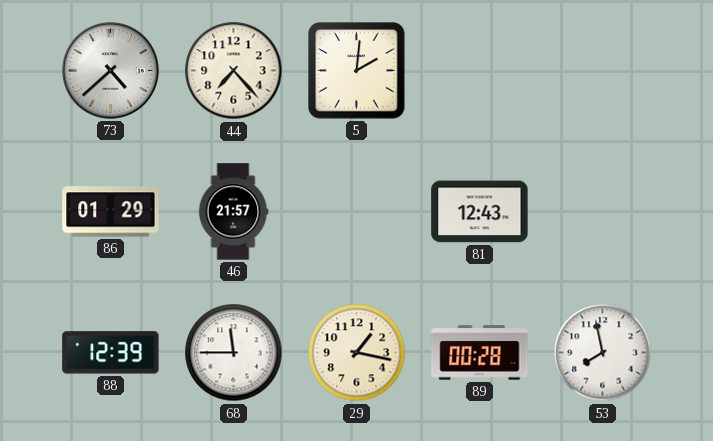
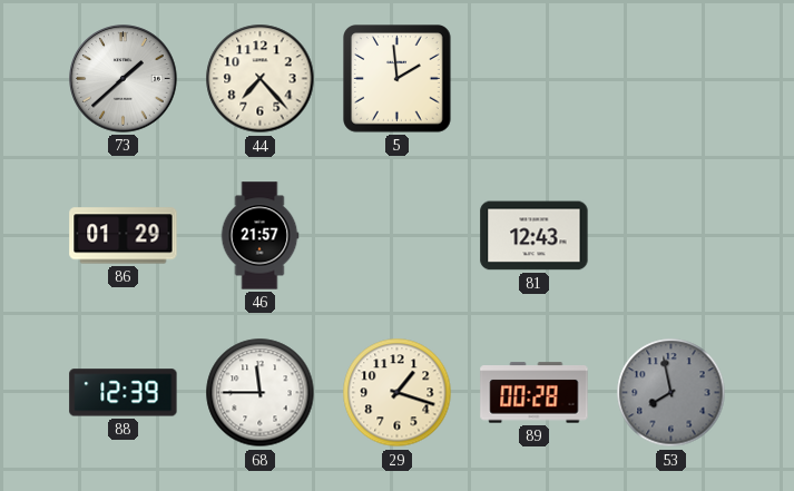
73: 4:38 -> 1:38
5: 2:01 -> 1:59
29: 1:17 -> 1:18
53 dial: white -> grey
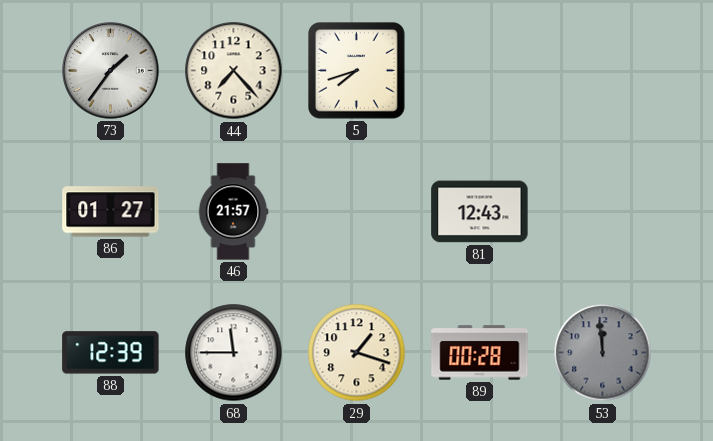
73: 1:38 -> 1:36
5: 1:59 -> 7:42
86: 01:29 -> 01:27
53: 7:58 -> 11:59
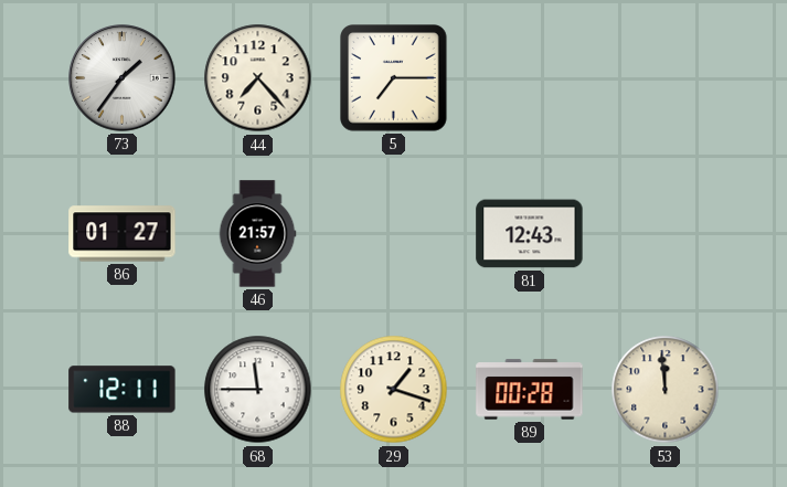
5: 7:42 -> 7:15
88: 12:39 -> 12:11
53 dial: grey -> cream
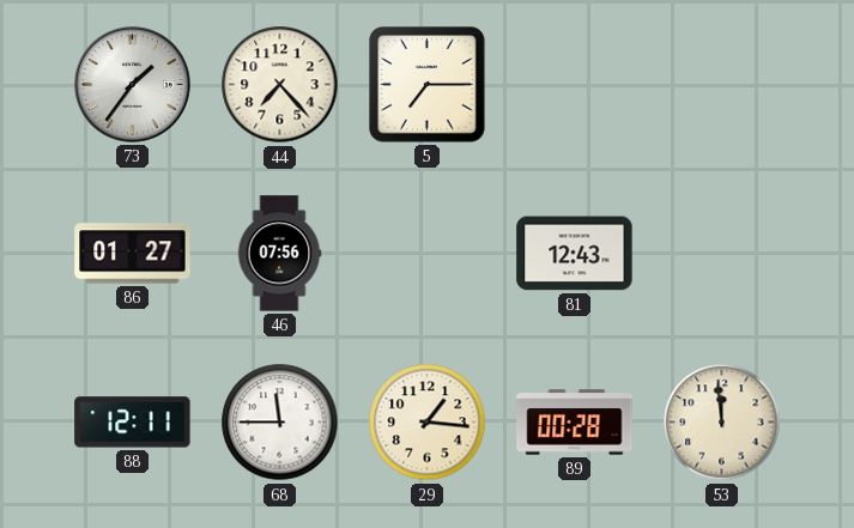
46: 21:57 -> 07:56
29: 1:18 -> 1:16
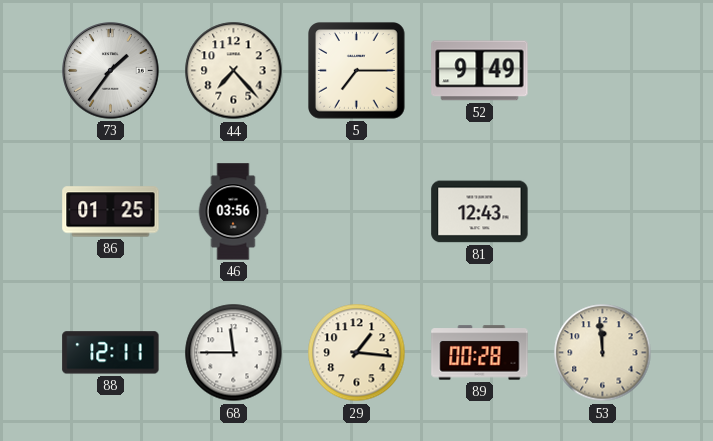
52: none -> 9:49
86: 01:27 -> 01:25
46: 07:56 -> 03:56
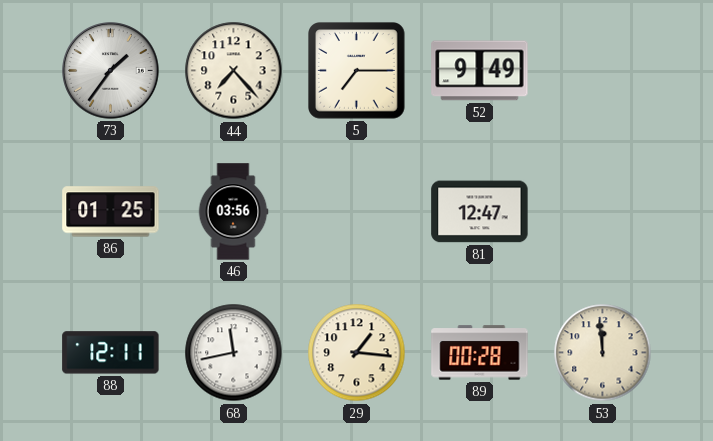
81: 12:43 -> 12:47
68: 11:45 -> 11:43
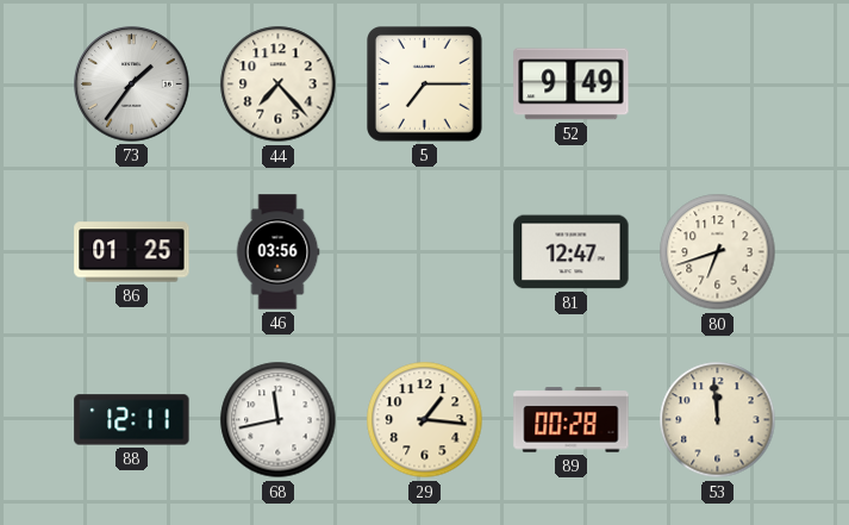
80: none -> 6:42
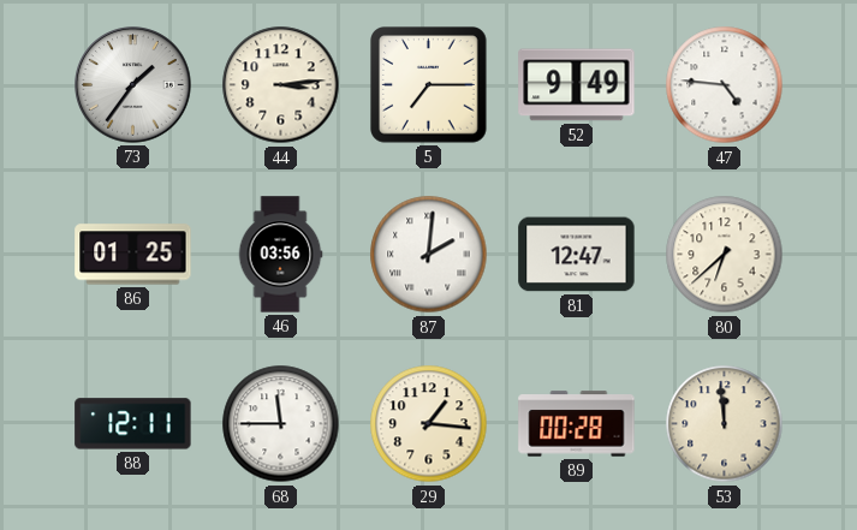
44: 7:23 -> 3:14
47: none -> 4:46
87: none -> 2:01
80: 6:42 -> 6:38
68: 11:43 -> 11:45
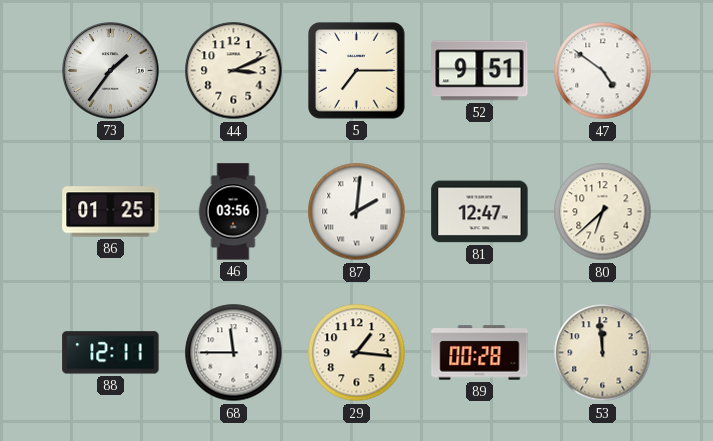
44: 3:14 -> 3:11
52: 9:49 -> 9:51
47: 4:46 -> 4:51
